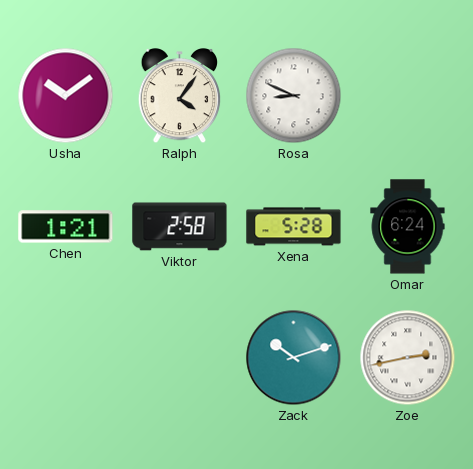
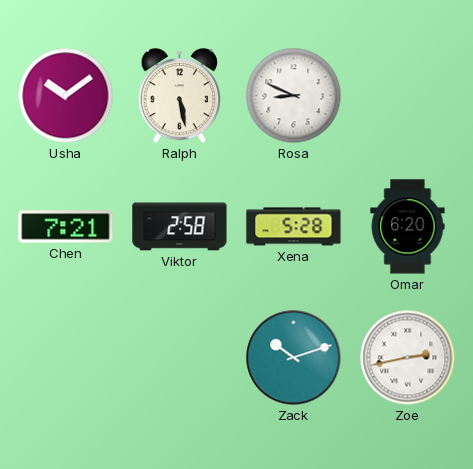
Ralph: 4:06 -> 5:28
Chen: 1:21 -> 7:21
Omar: 6:24 -> 6:20
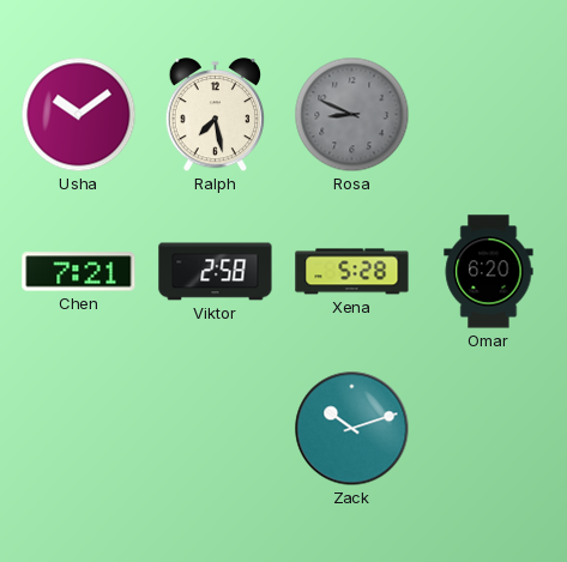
Ralph: 5:28 -> 7:28
Rosa dial: white -> grey
Zoe: 2:43 -> none
